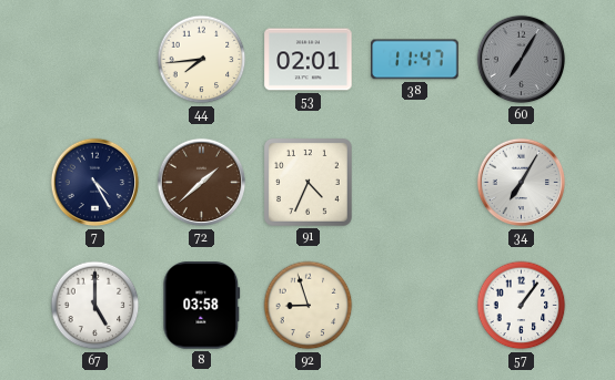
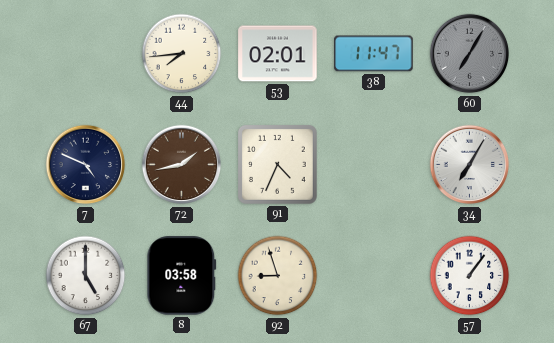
7: 4:25 -> 4:49
72: 1:38 -> 1:43
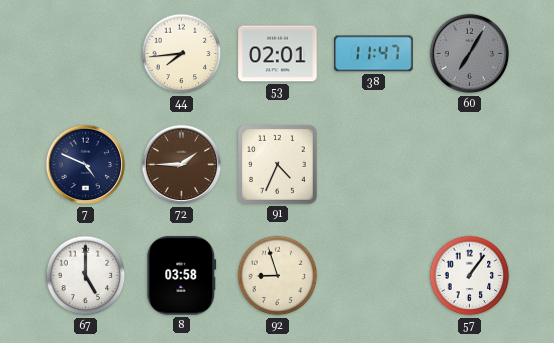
72: 1:43 -> 1:45
34: 7:05 -> none
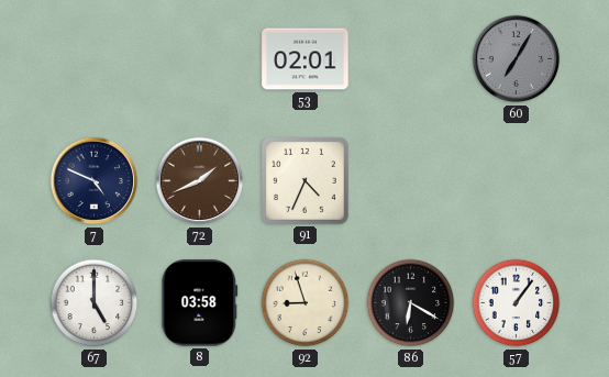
44: 7:44 -> none
38: 11:47 -> none
72: 1:45 -> 1:41
86: none -> 6:20
